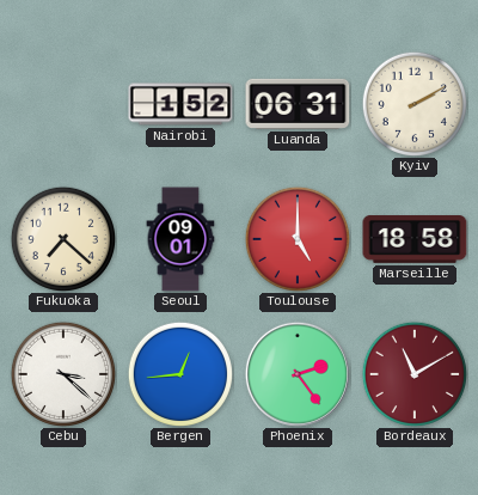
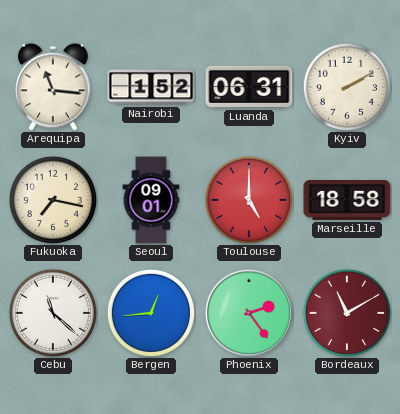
Arequipa: none -> 11:16
Fukuoka: 7:22 -> 7:17
Cebu: 3:22 -> 11:22
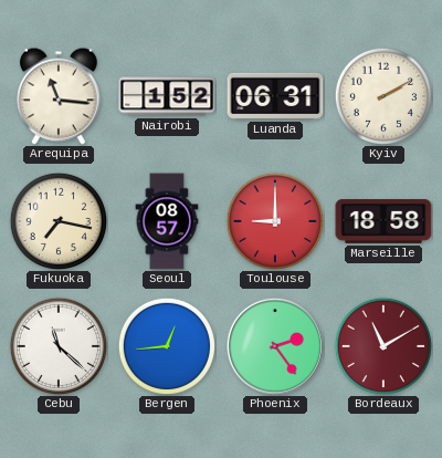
Seoul: 09:01 -> 08:57
Toulouse: 5:00 -> 9:00
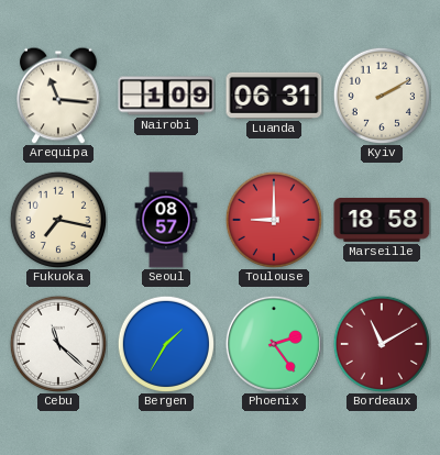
Nairobi: 1:52 -> 1:09
Bergen: 12:44 -> 1:35
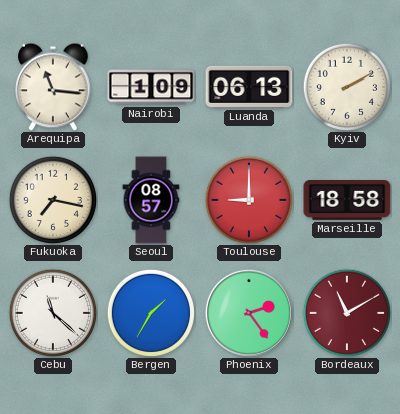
Luanda: 06:31 -> 06:13
